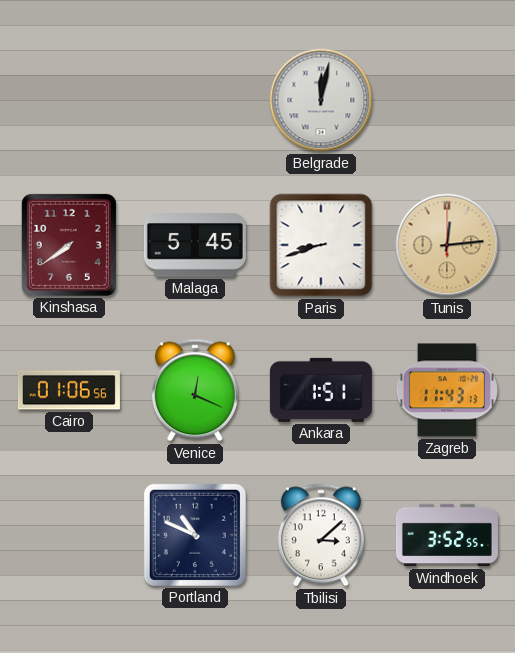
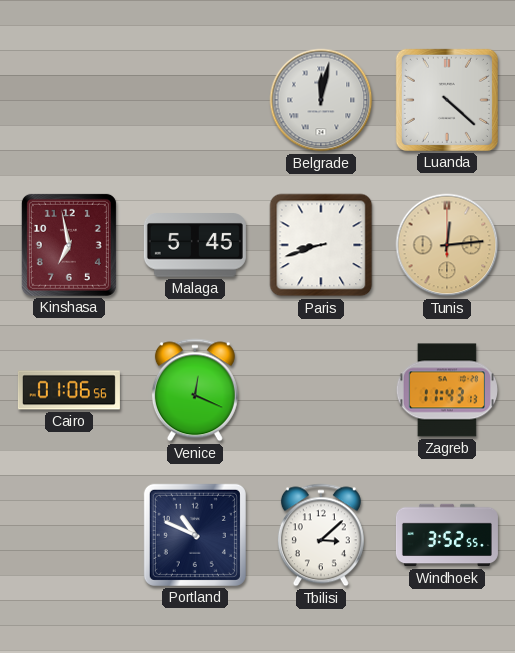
Luanda: none -> 4:22
Kinshasa: 7:39 -> 6:58
Ankara: 1:51 -> none
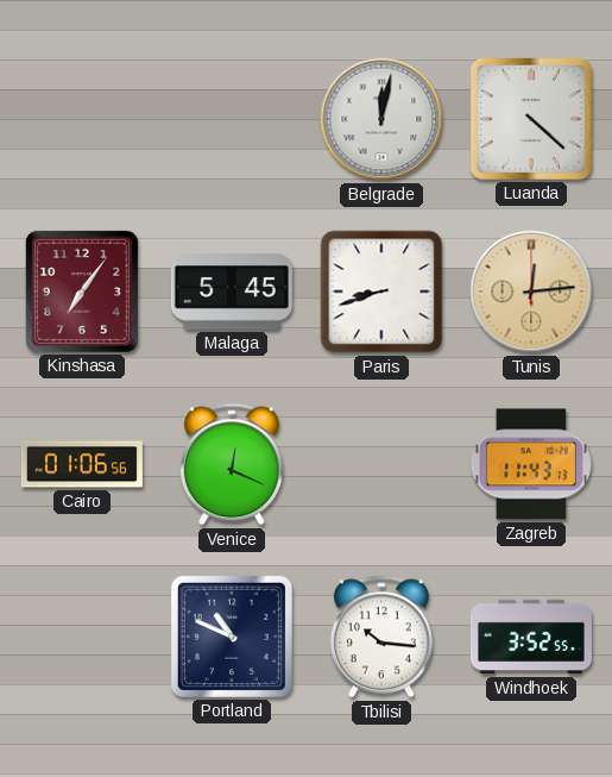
Kinshasa: 6:58 -> 7:06
Tbilisi: 3:08 -> 10:16
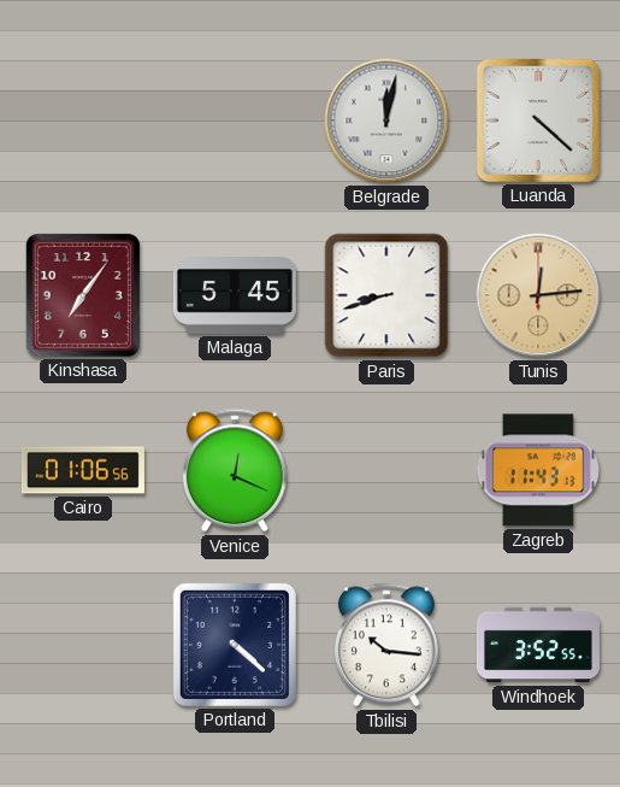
Portland: 10:49 -> 4:22
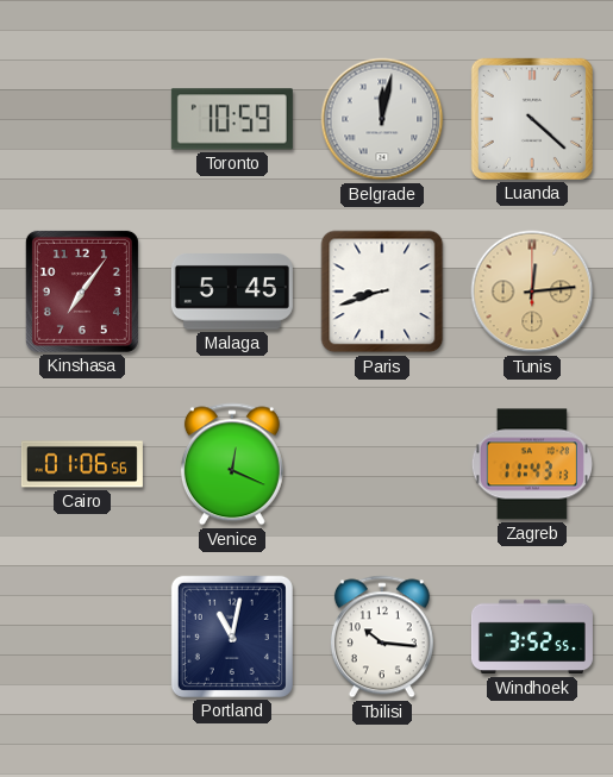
Toronto: none -> 10:59
Portland: 4:22 -> 11:02
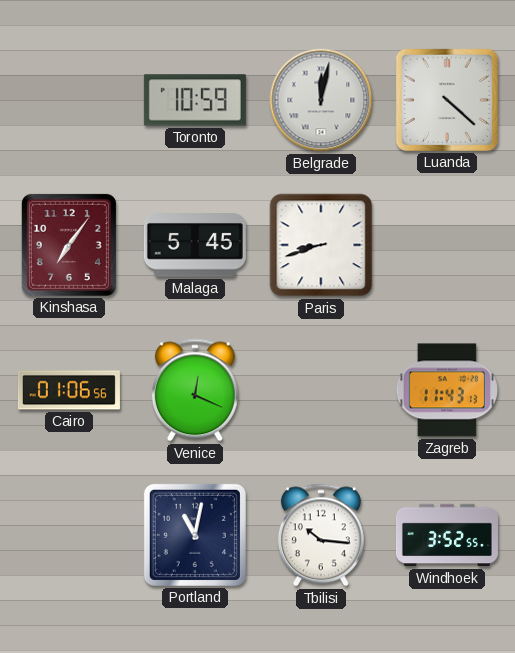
Tunis: 12:14 -> none
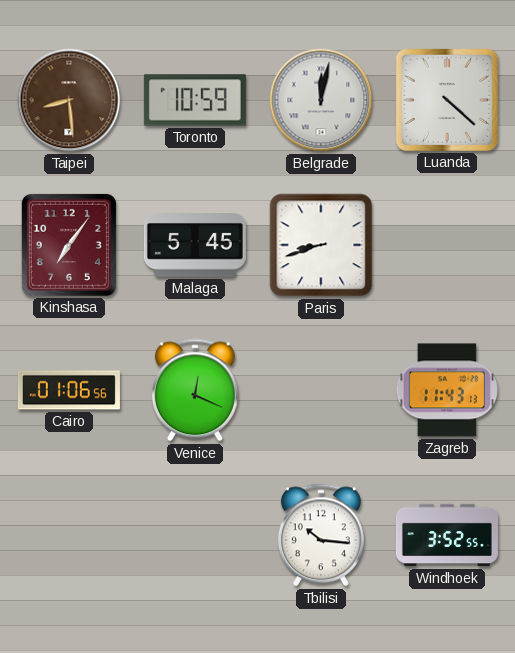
Taipei: none -> 8:29
Portland: 11:02 -> none
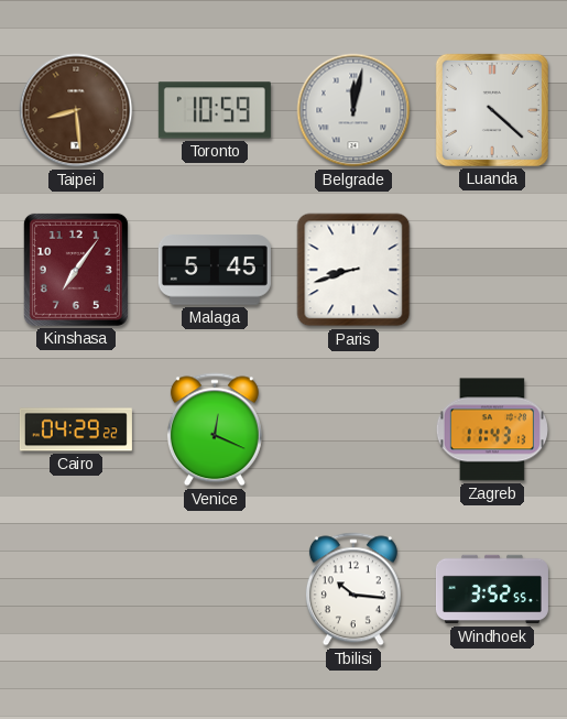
Cairo: 01:06 -> 04:29
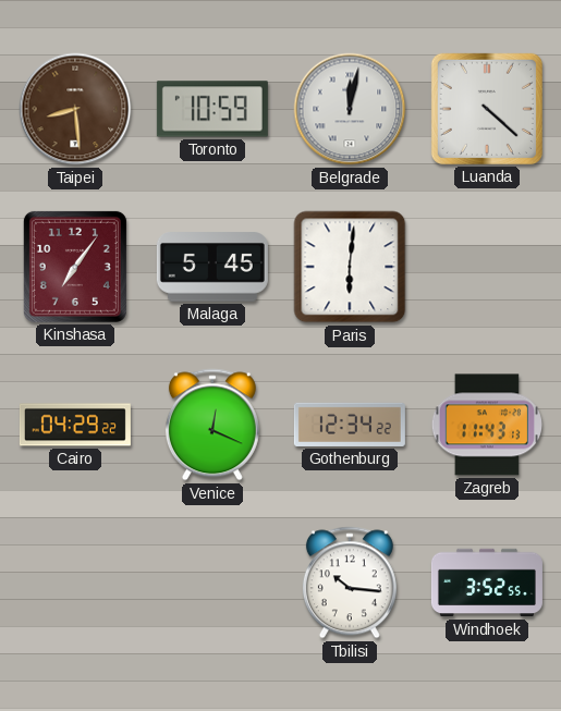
Paris: 8:42 -> 6:01
Gothenburg: none -> 12:34
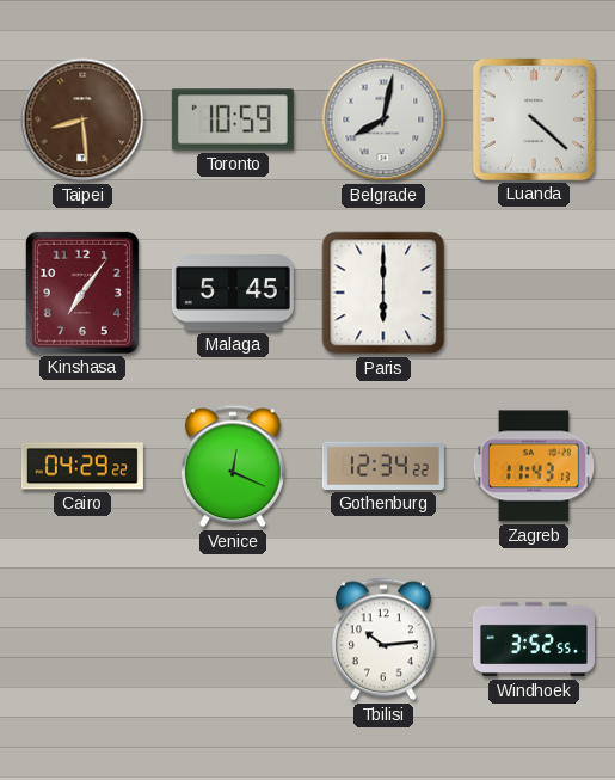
Belgrade: 12:02 -> 8:02
Paris: 6:01 -> 6:00
Tbilisi: 10:16 -> 10:14
